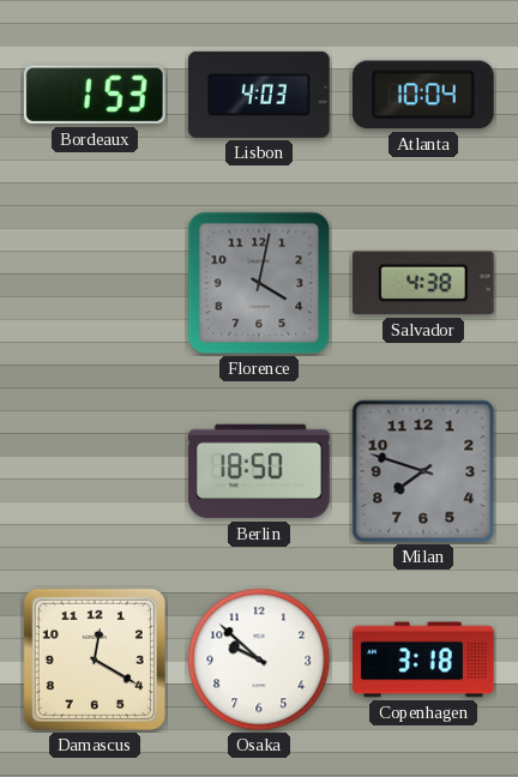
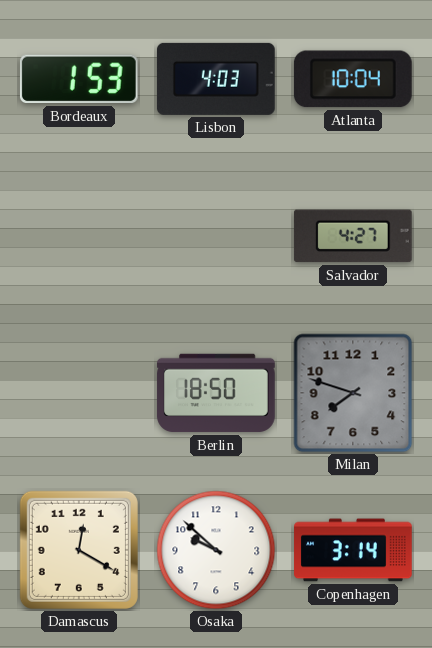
Florence: 4:02 -> none
Salvador: 4:38 -> 4:27
Copenhagen: 3:18 -> 3:14
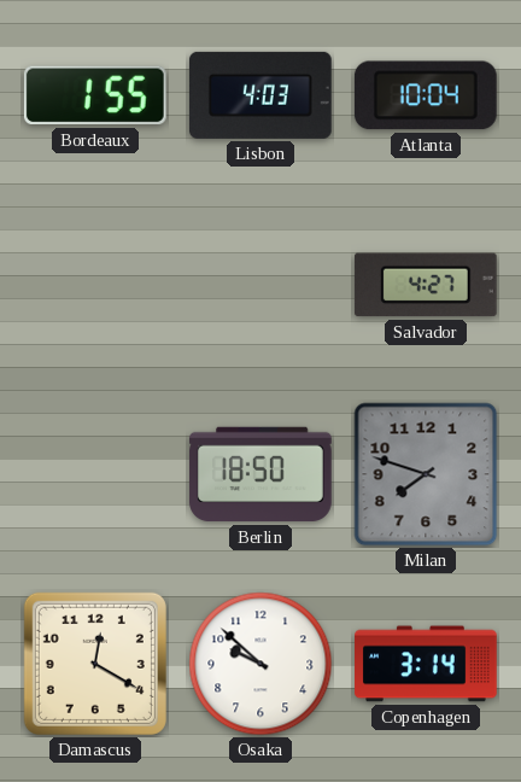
Bordeaux: 1:53 -> 1:55
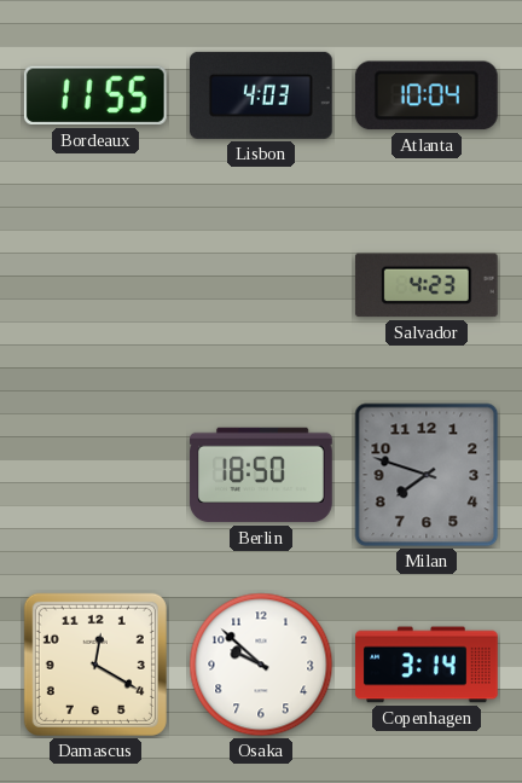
Bordeaux: 1:55 -> 11:55
Salvador: 4:27 -> 4:23
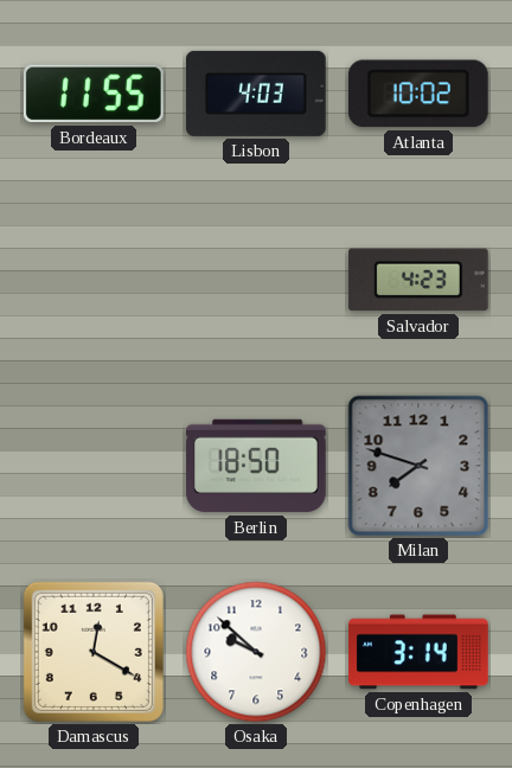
Atlanta: 10:04 -> 10:02
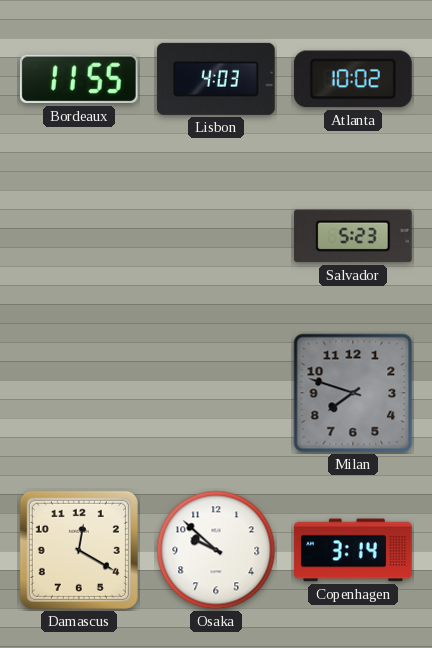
Salvador: 4:23 -> 5:23
Berlin: 18:50 -> none
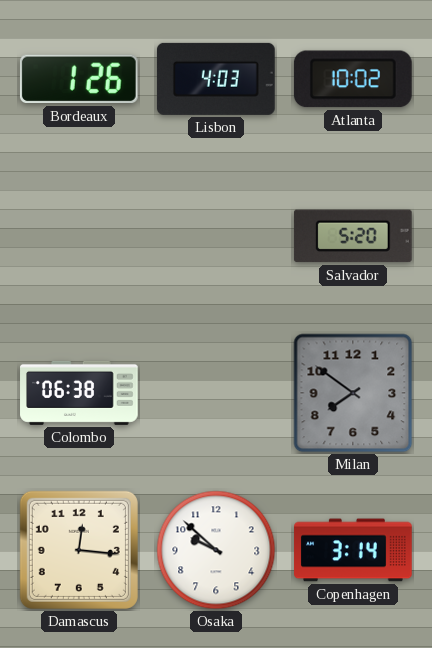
Bordeaux: 11:55 -> 1:26
Salvador: 5:23 -> 5:20
Colombo: none -> 06:38
Milan: 7:48 -> 7:51
Damascus: 12:20 -> 12:16
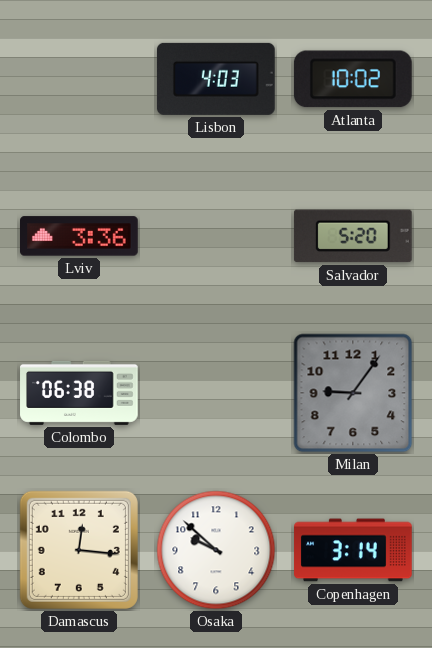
Bordeaux: 1:26 -> none
Lviv: none -> 3:36
Milan: 7:51 -> 9:06
